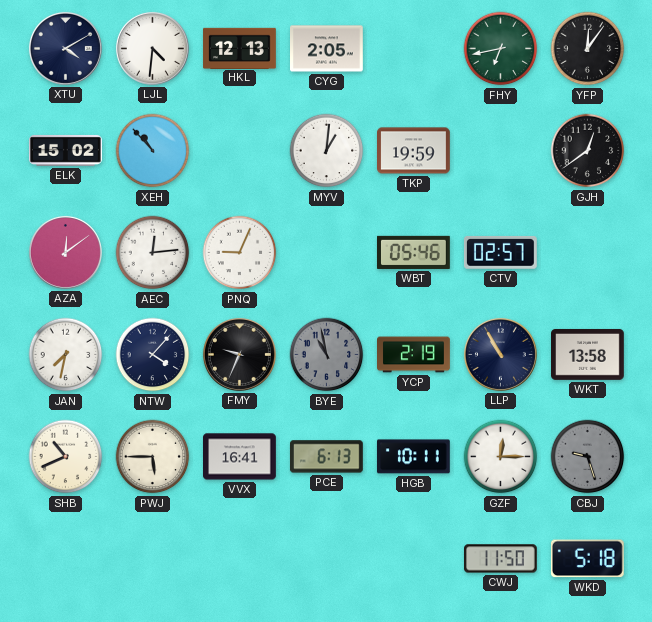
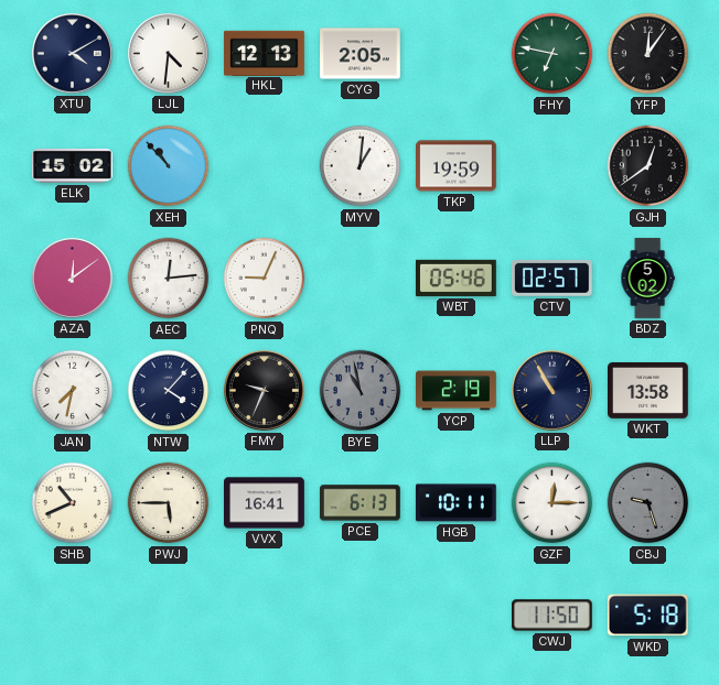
FHY: 6:43 -> 6:47
BDZ: none -> 5:02
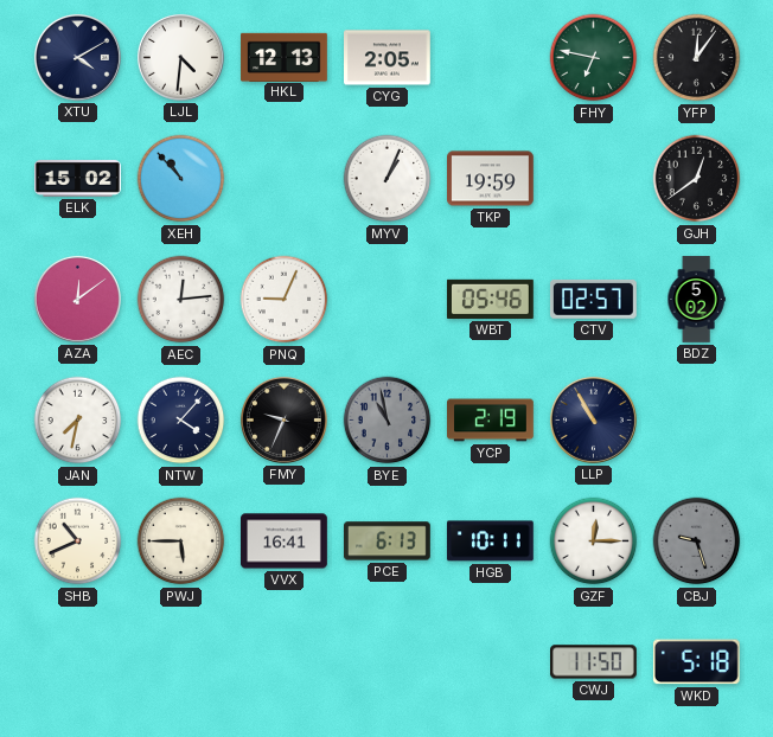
MYV: 1:01 -> 1:04
WKT: 13:58 -> none
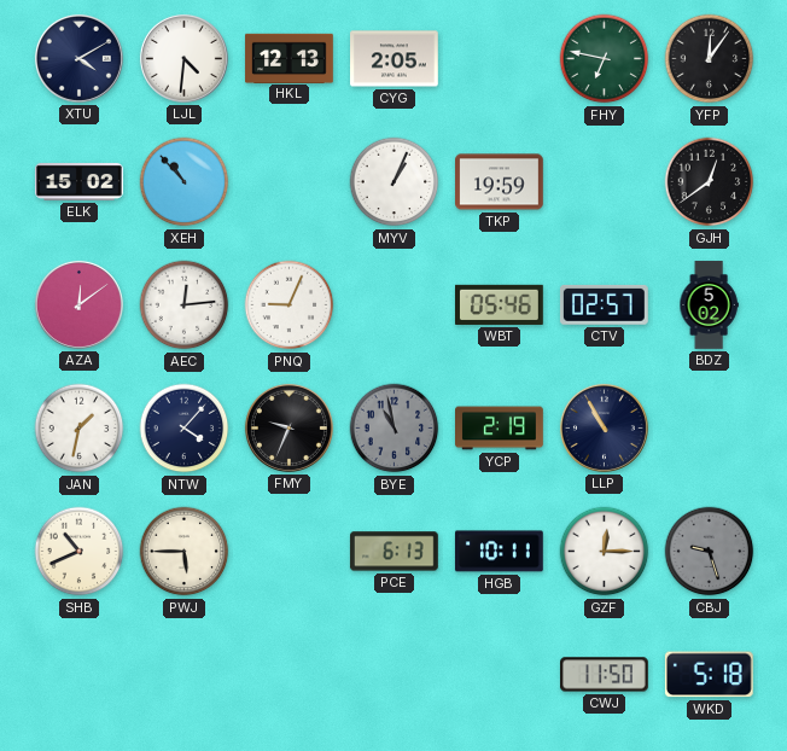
JAN: 7:32 -> 1:32
VVX: 16:41 -> none
